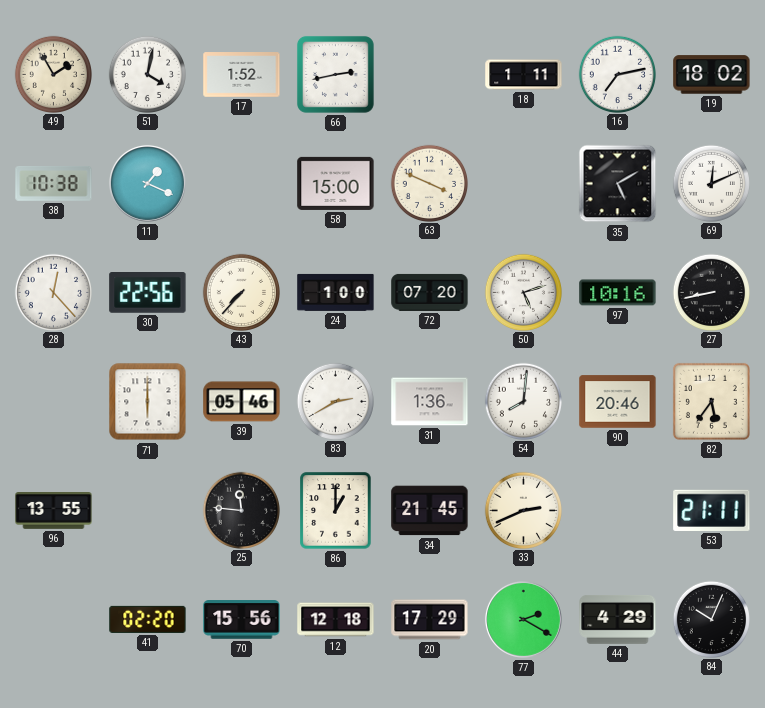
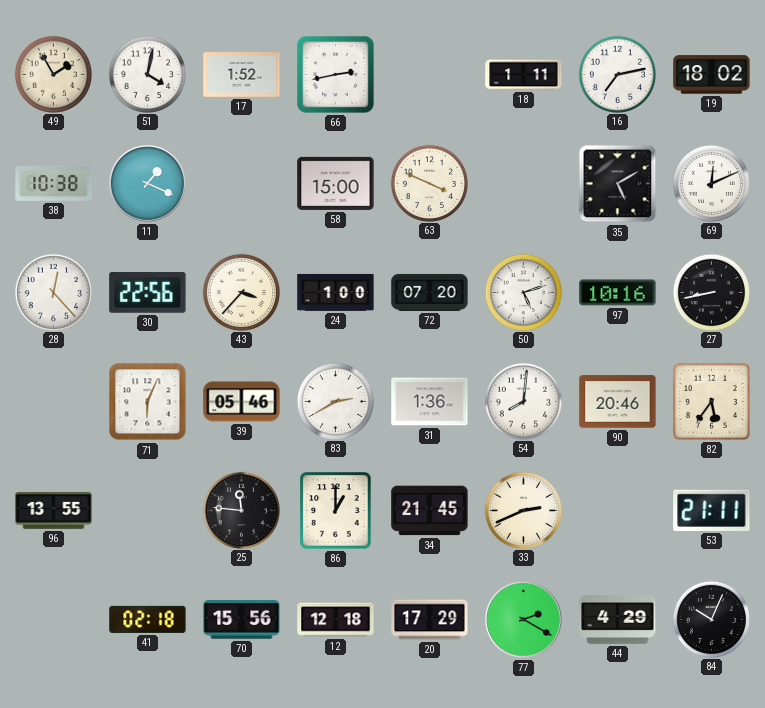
43: 7:37 -> 3:37
71: 6:00 -> 6:04
41: 02:20 -> 02:18
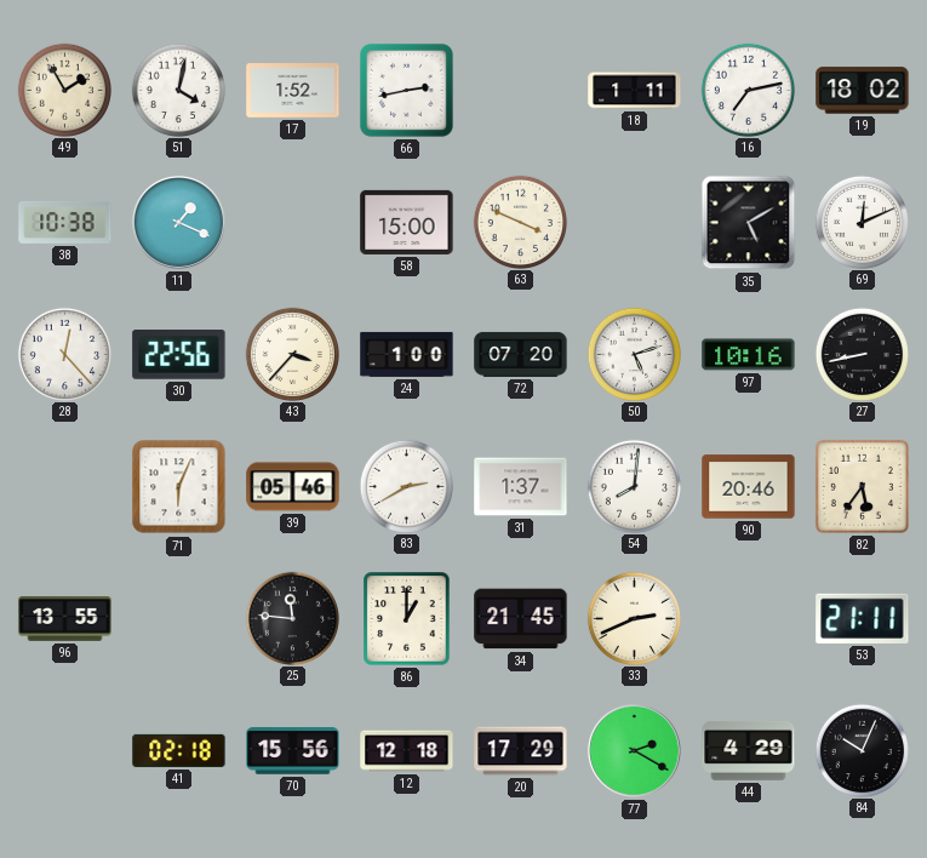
31: 1:36 -> 1:37
